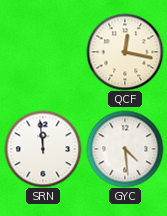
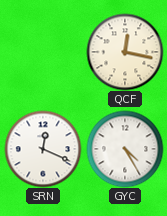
SRN: 11:59 -> 12:19
GYC: 4:29 -> 4:25
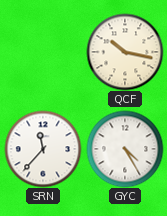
QCF: 12:17 -> 10:17
SRN: 12:19 -> 11:37
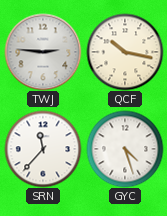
TWJ: none -> 2:46
GYC: 4:25 -> 4:27
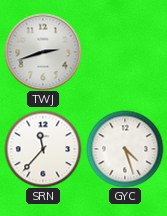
TWJ: 2:46 -> 2:42
QCF: 10:17 -> none
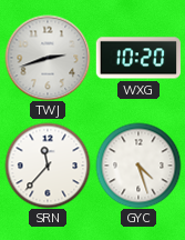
WXG: none -> 10:20
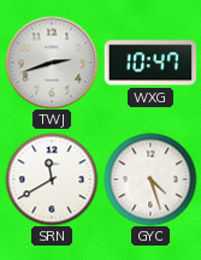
WXG: 10:20 -> 10:47
SRN: 11:37 -> 11:40
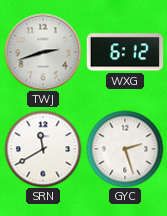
WXG: 10:47 -> 6:12
GYC: 4:27 -> 2:27
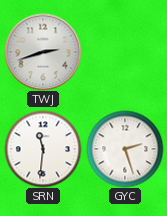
WXG: 6:12 -> none
SRN: 11:40 -> 11:31
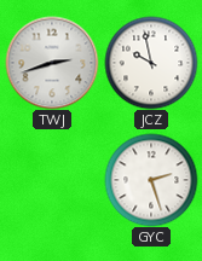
JCZ: none -> 9:58
SRN: 11:31 -> none
